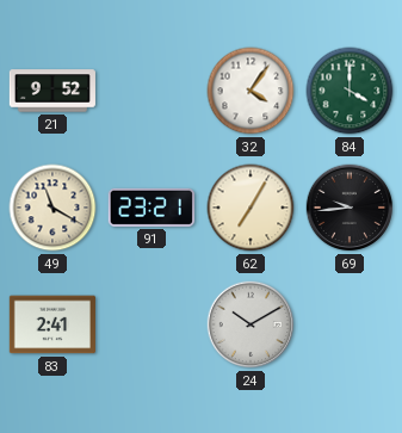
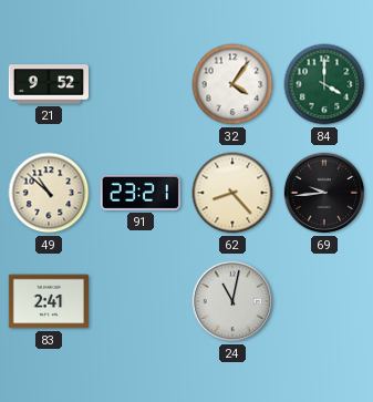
49: 11:20 -> 10:52
62: 7:05 -> 8:23
24: 10:10 -> 11:02
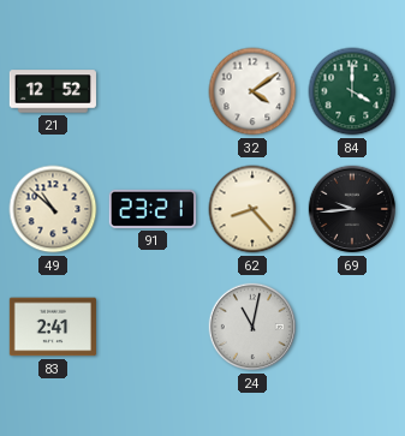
21: 9:52 -> 12:52
32: 4:06 -> 4:09
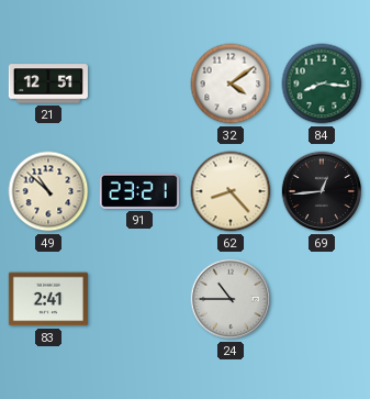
21: 12:52 -> 12:51
84: 4:00 -> 8:16
69: 9:44 -> 12:44
24: 11:02 -> 10:45
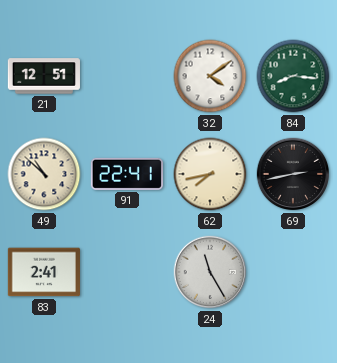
91: 23:21 -> 22:41
62: 8:23 -> 7:43
69: 12:44 -> 2:43
24: 10:45 -> 11:25
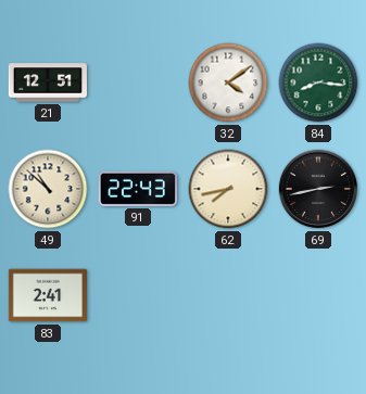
91: 22:41 -> 22:43
24: 11:25 -> none
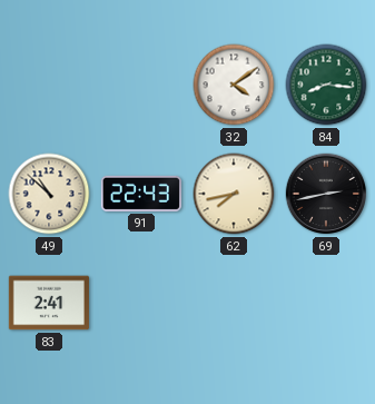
21: 12:51 -> none
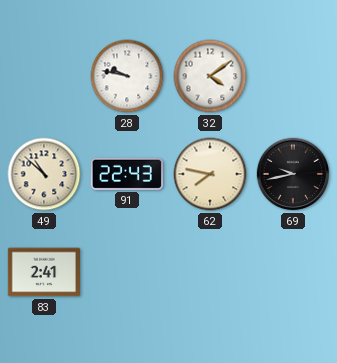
28: none -> 9:47
84: 8:16 -> none
62: 7:43 -> 7:47
69: 2:43 -> 9:43
